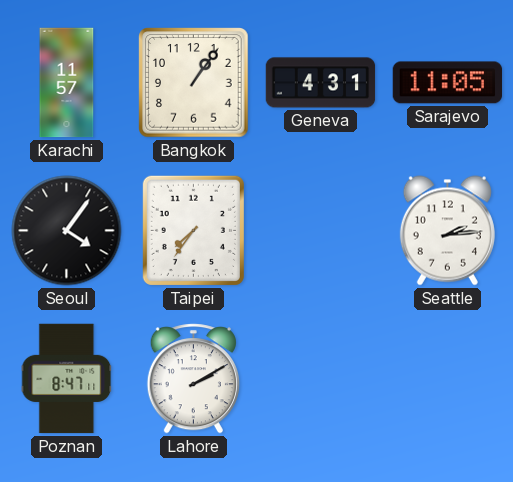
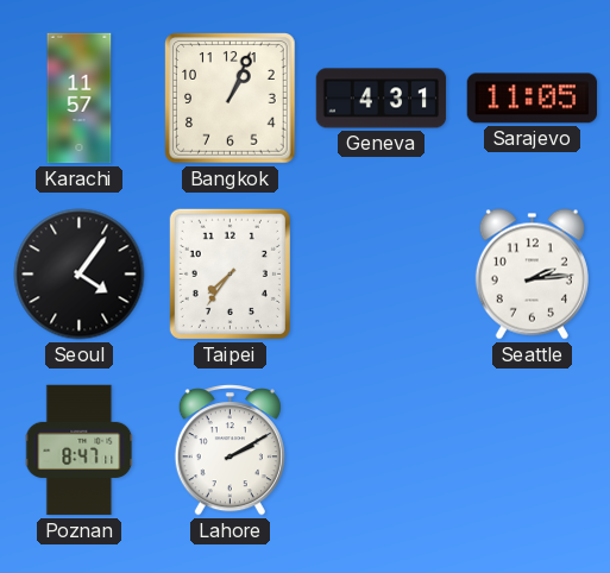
Bangkok: 1:06 -> 1:04
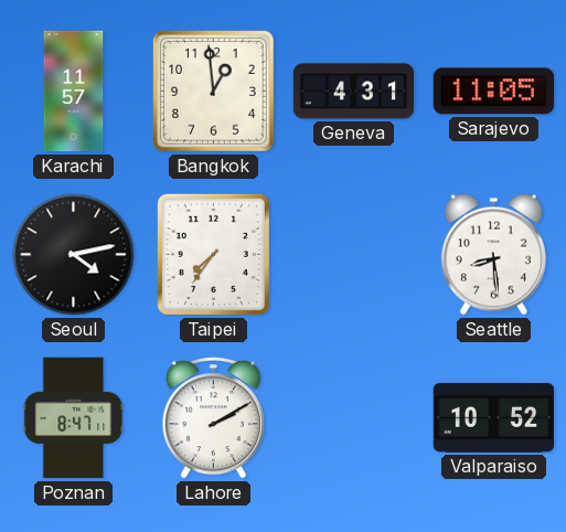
Bangkok: 1:04 -> 12:59
Seoul: 4:06 -> 4:13
Seattle: 2:14 -> 8:29
Valparaiso: none -> 10:52
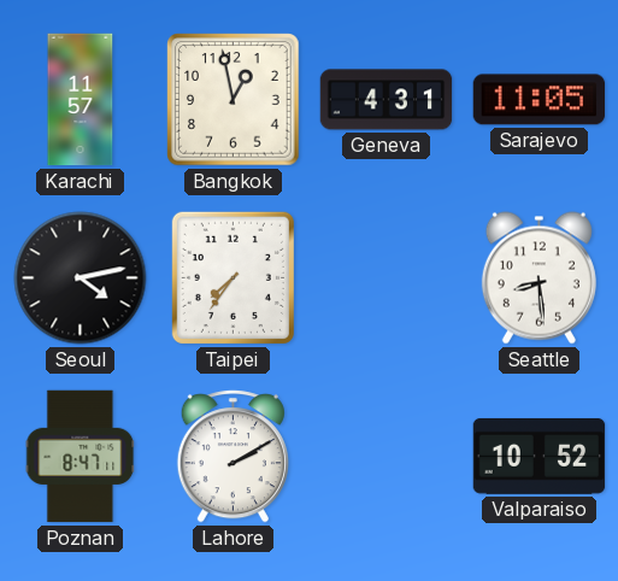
Bangkok: 12:59 -> 12:58
